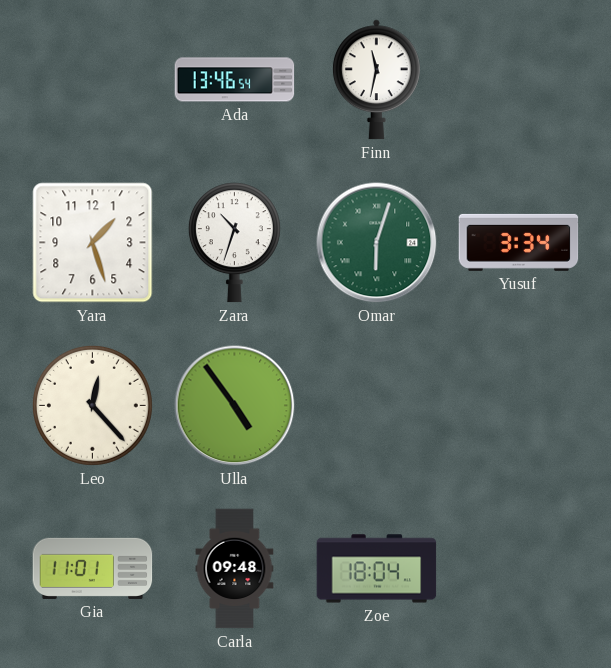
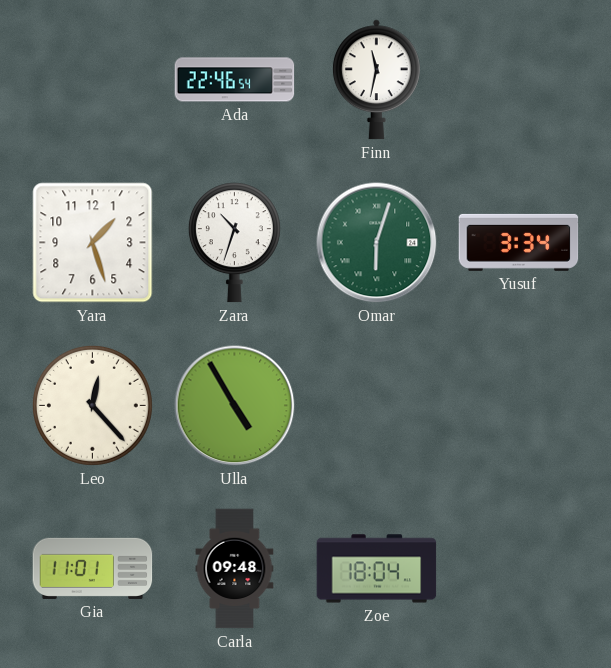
Ada: 13:46 -> 22:46
Ulla: 4:54 -> 4:55
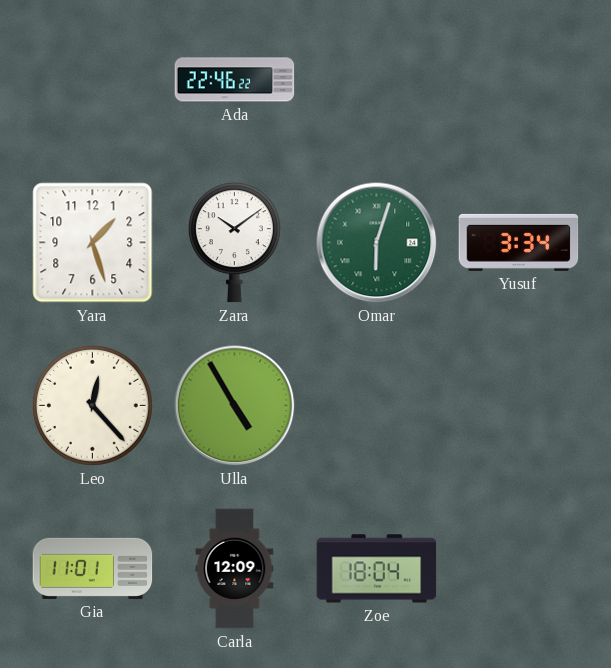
Ada: 22:46:54 -> 22:46:22
Finn: 11:32 -> none
Zara: 10:33 -> 10:09
Carla: 09:48 -> 12:09
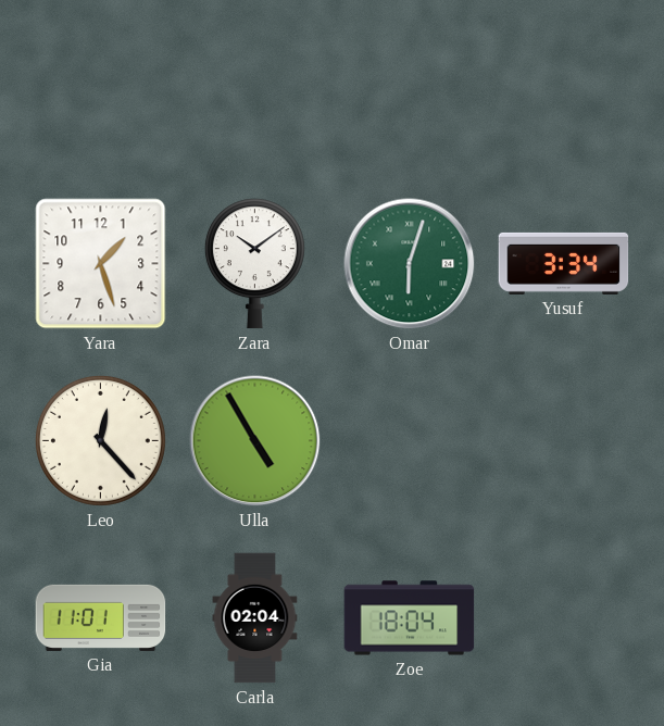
Ada: 22:46 -> none
Carla: 12:09 -> 02:04
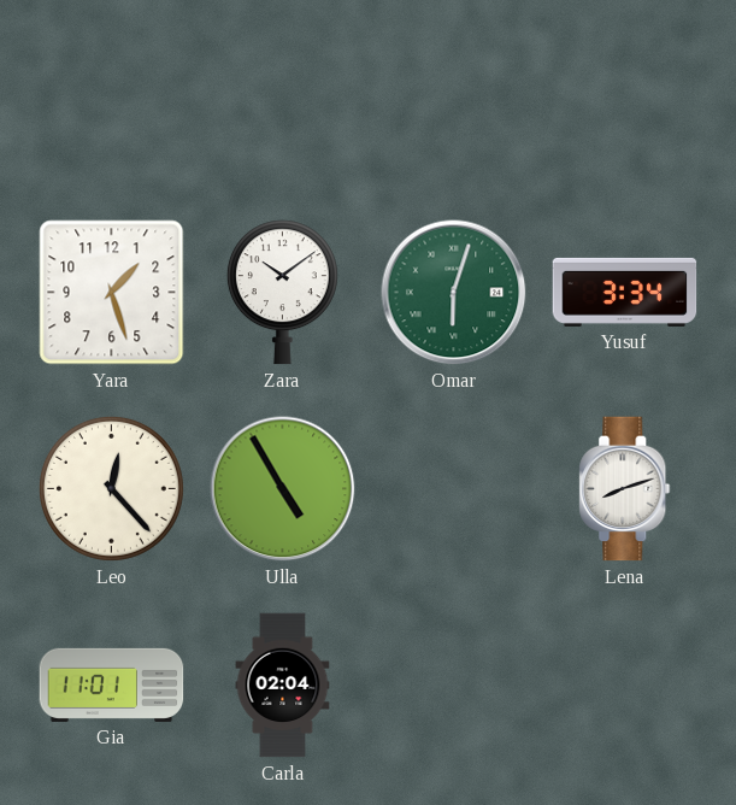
Lena: none -> 8:12
Zoe: 18:04 -> none
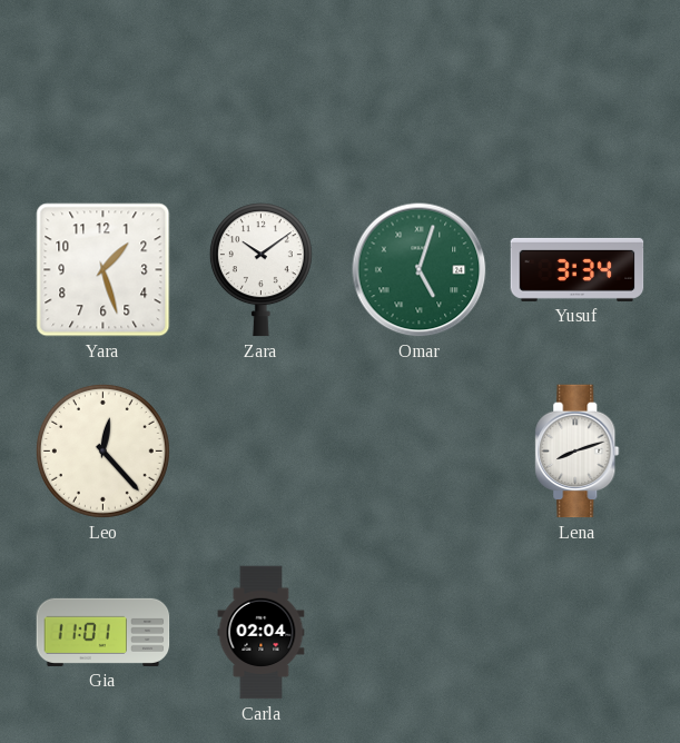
Omar: 6:03 -> 5:03
Ulla: 4:55 -> none
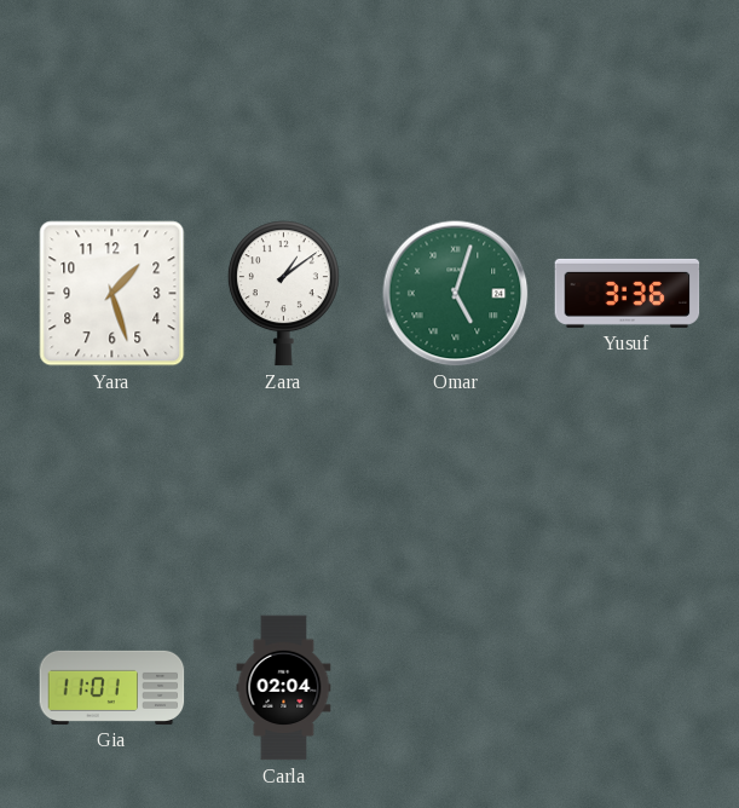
Zara: 10:09 -> 1:09
Yusuf: 3:34 -> 3:36
Leo: 12:23 -> none
Lena: 8:12 -> none
